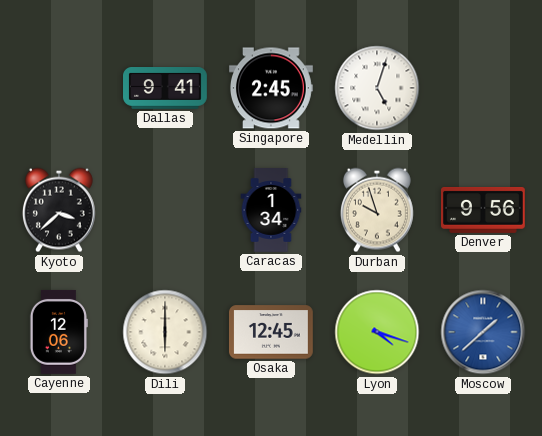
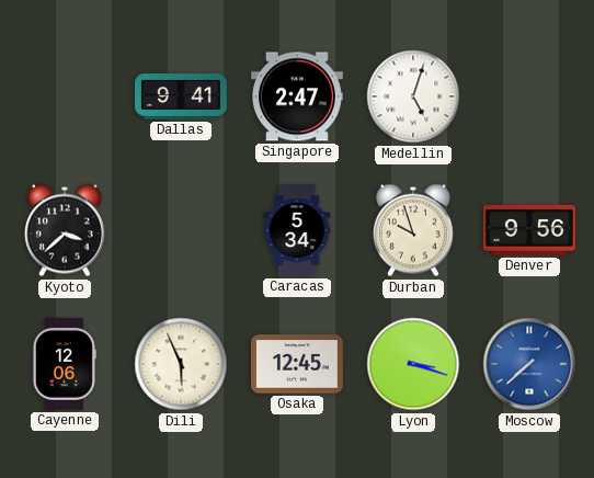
Singapore: 2:45 -> 2:47
Caracas: 1:34 -> 5:34
Dili: 6:00 -> 5:56
Lyon: 4:18 -> 3:18
Moscow: 1:38 -> 7:38
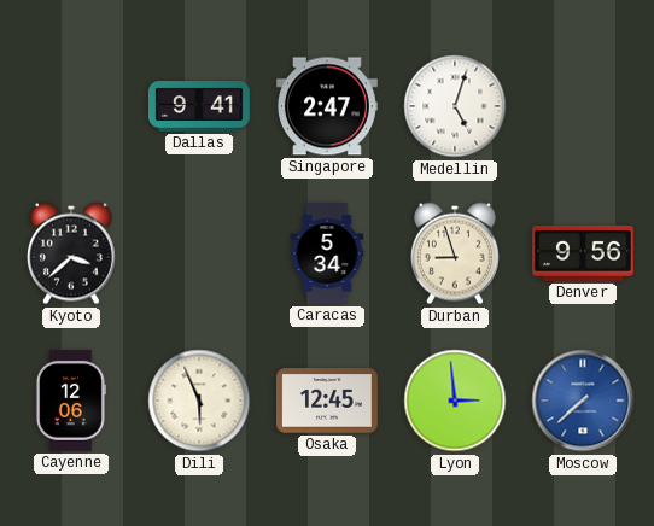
Durban: 9:57 -> 8:57
Lyon: 3:18 -> 2:59
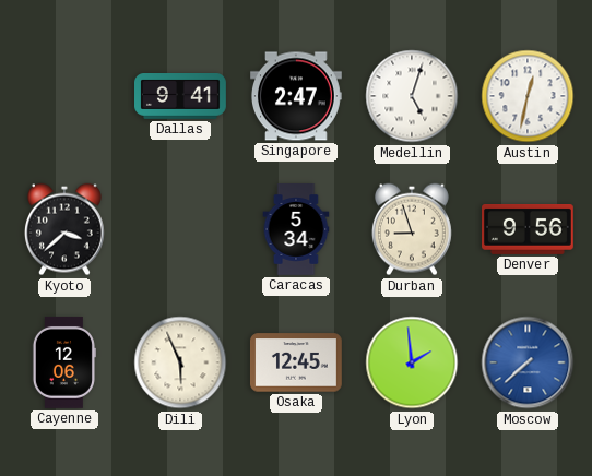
Austin: none -> 12:32
Lyon: 2:59 -> 1:59
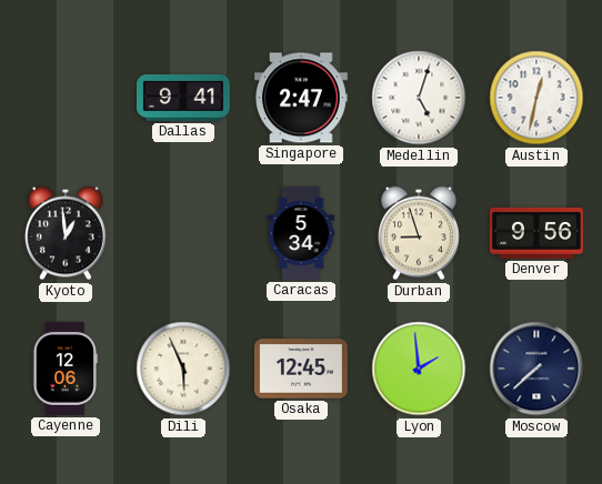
Kyoto: 3:38 -> 12:59
Moscow dial: blue -> navy
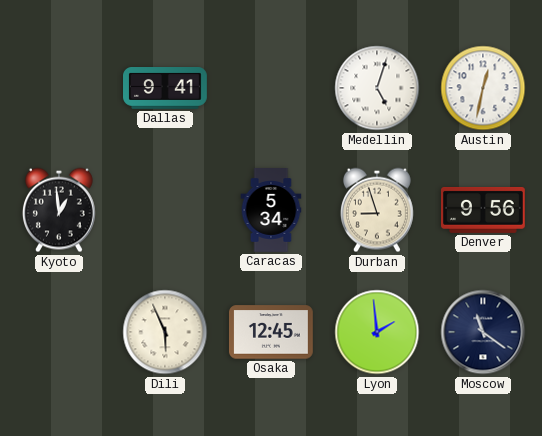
Singapore: 2:47 -> none
Cayenne: 12:06 -> none
Moscow: 7:38 -> 11:21
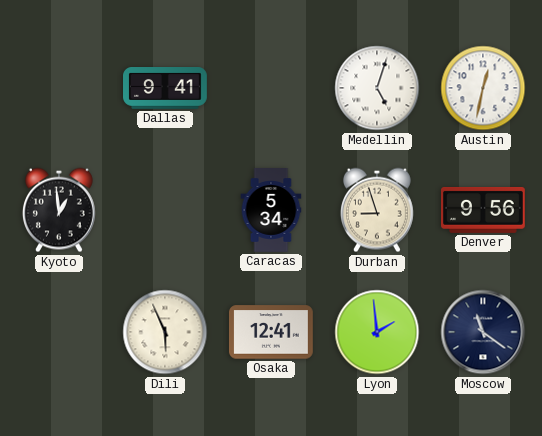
Osaka: 12:45 -> 12:41
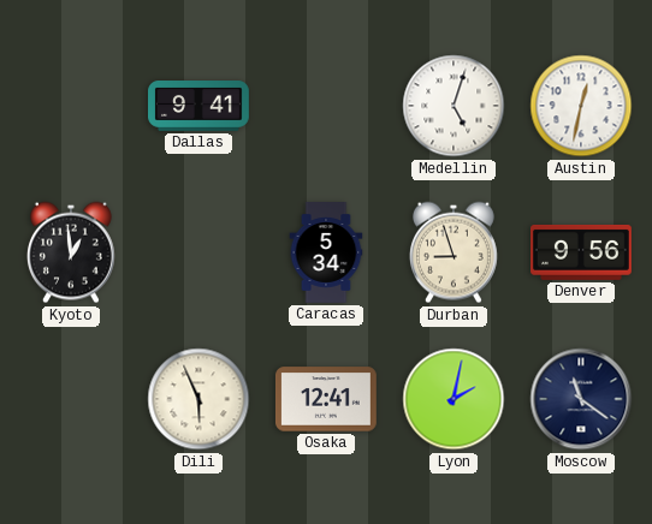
Lyon: 1:59 -> 2:02
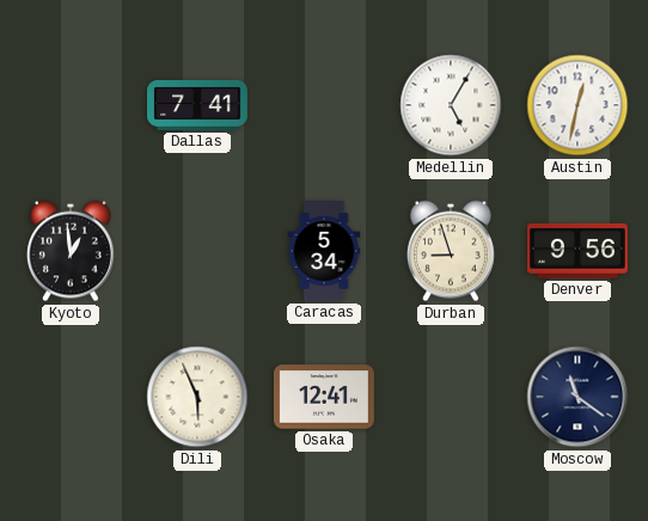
Dallas: 9:41 -> 7:41
Medellin: 5:03 -> 5:05
Lyon: 2:02 -> none
